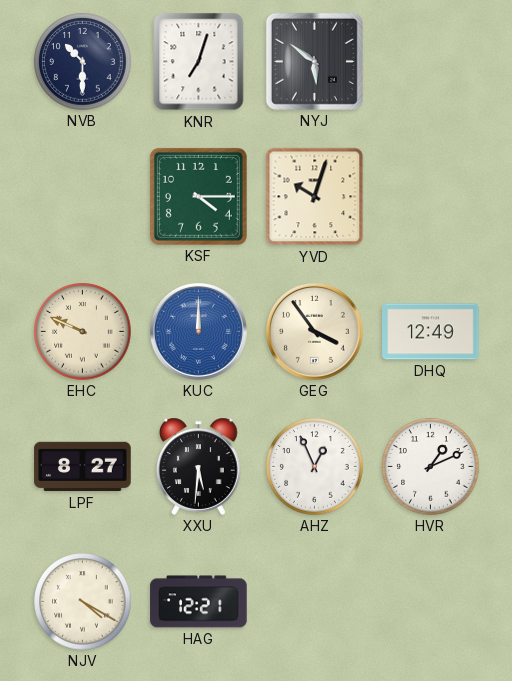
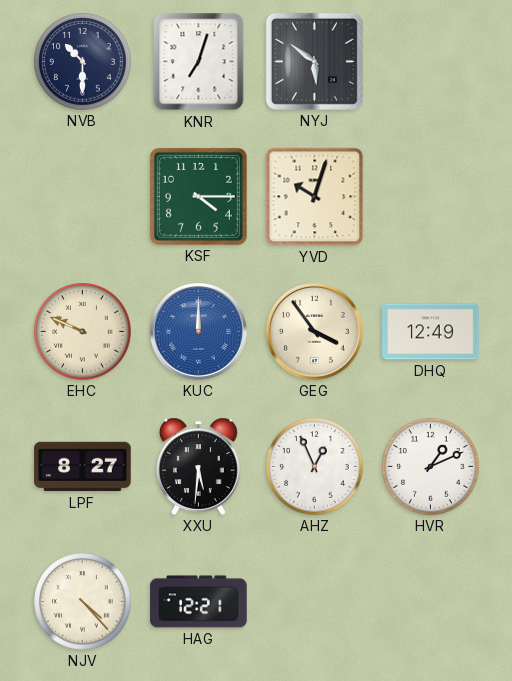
NJV: 4:20 -> 4:23
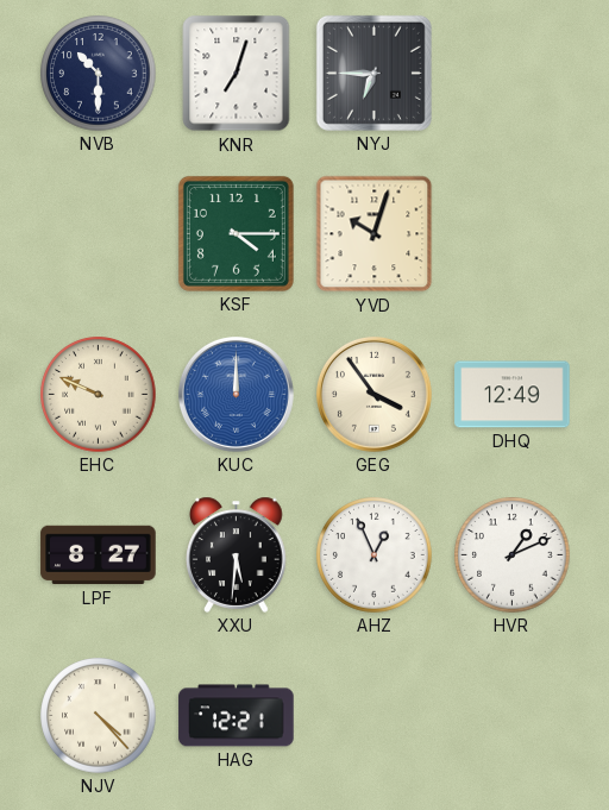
NYJ: 5:51 -> 6:45
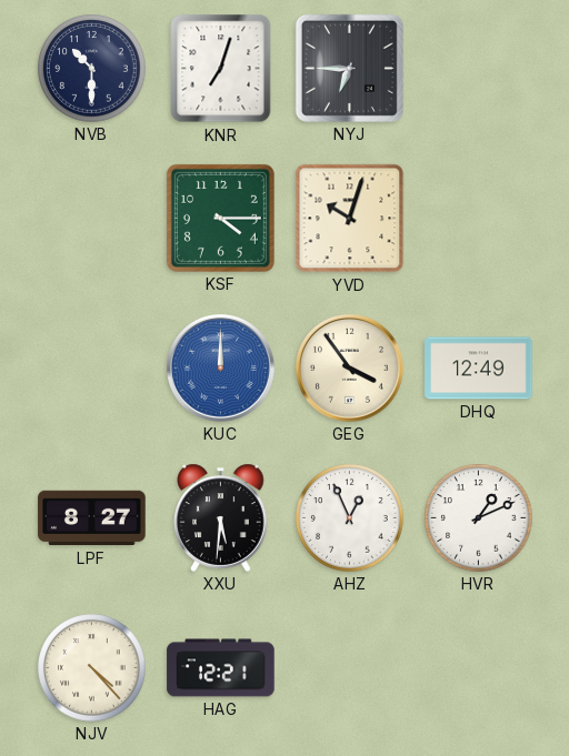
EHC: 9:49 -> none
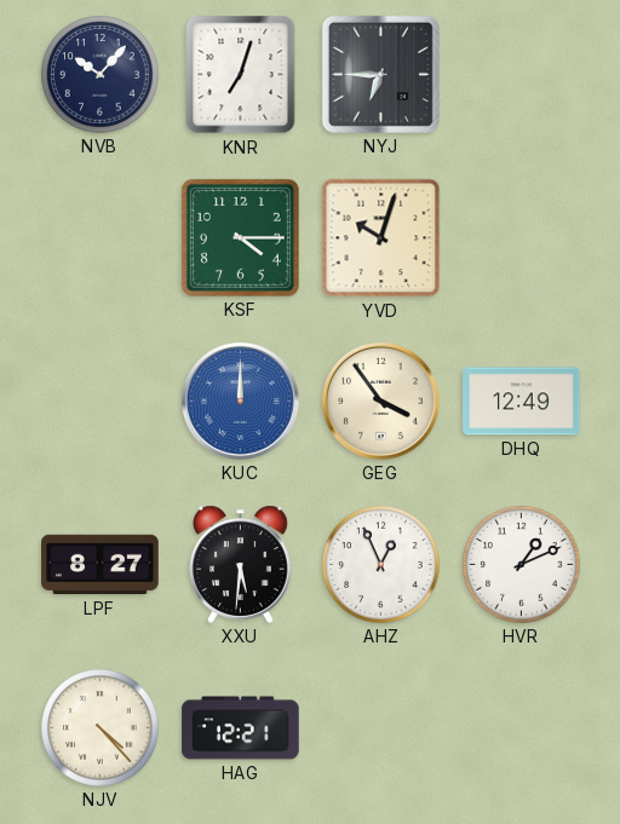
NVB: 10:30 -> 10:07
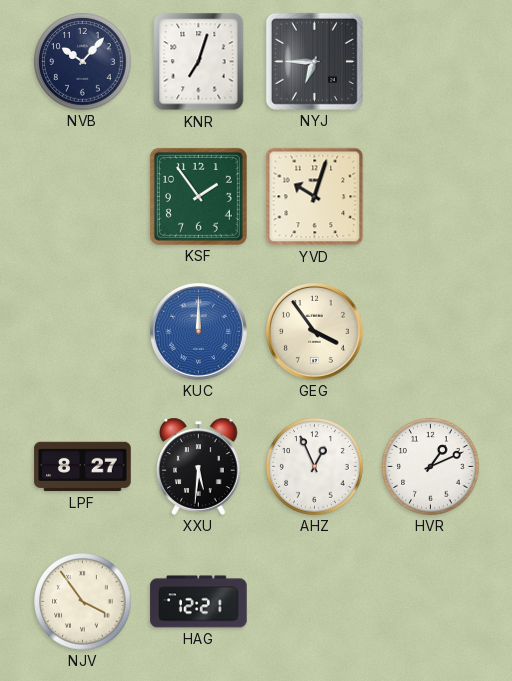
KSF: 4:15 -> 1:54
DHQ: 12:49 -> none
NJV: 4:23 -> 3:54
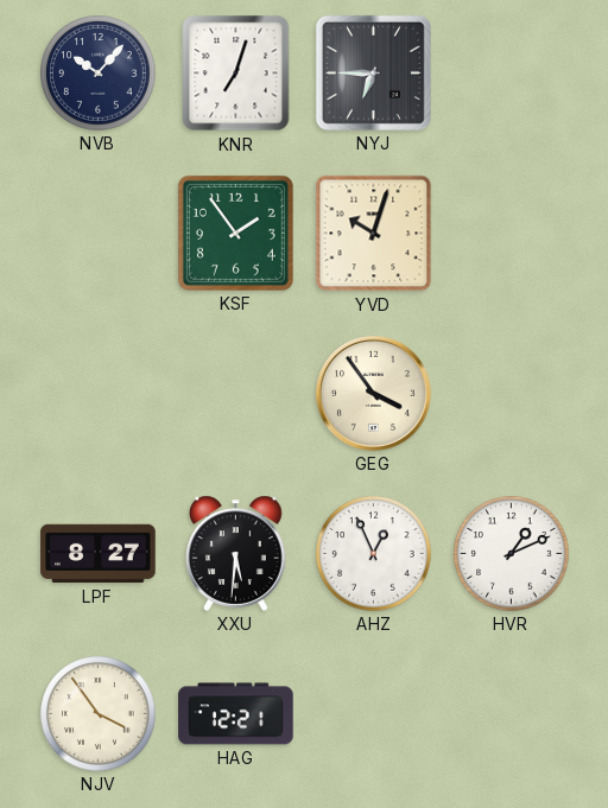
KUC: 12:00 -> none
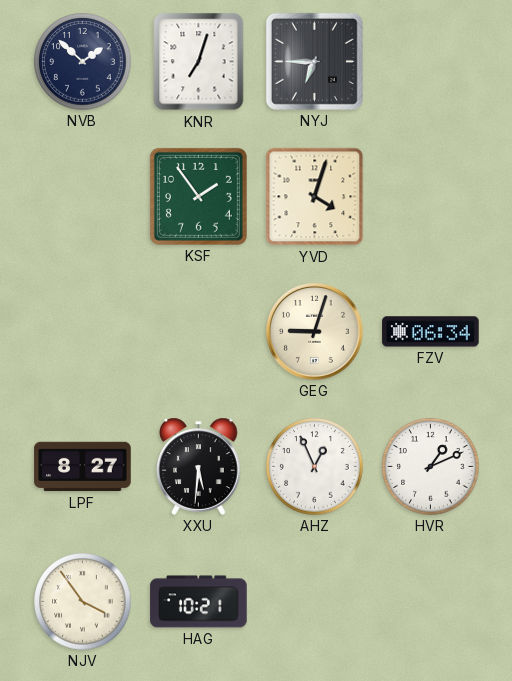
NVB: 10:07 -> 1:52
YVD: 10:03 -> 4:03
GEG: 3:54 -> 9:03
FZV: none -> 06:34
HAG: 12:21 -> 10:21
